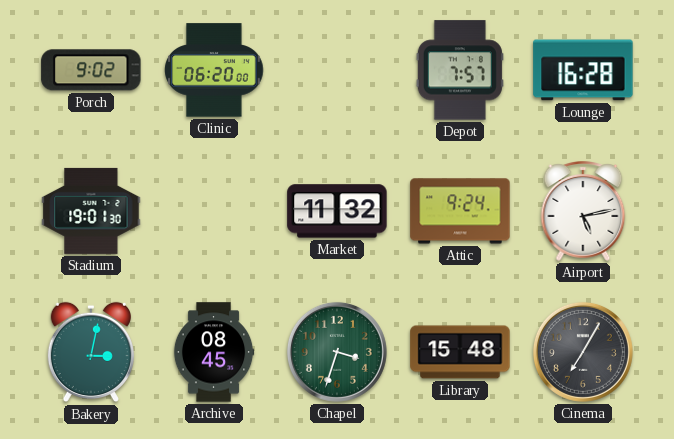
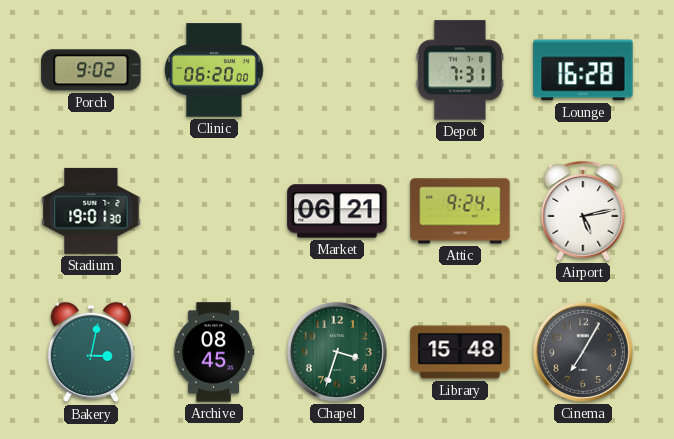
Depot: 7:57 -> 7:31
Market: 11:32 -> 06:21
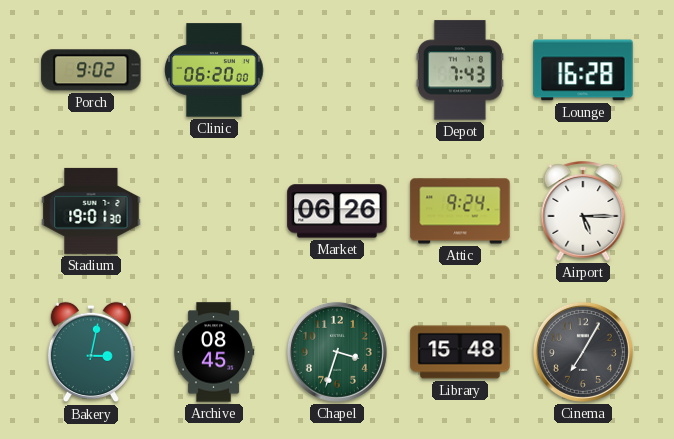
Depot: 7:31 -> 7:43
Market: 06:21 -> 06:26
Airport: 5:13 -> 5:15
